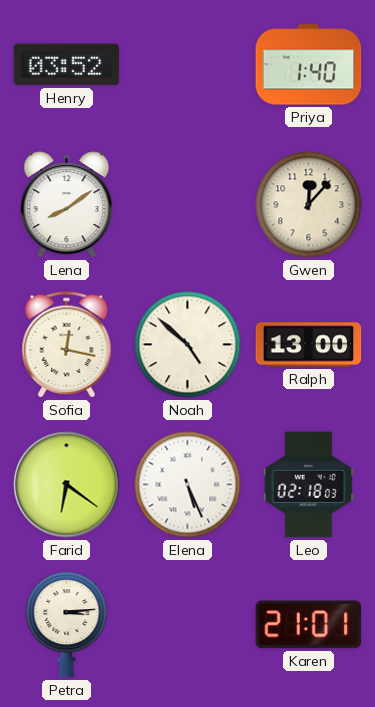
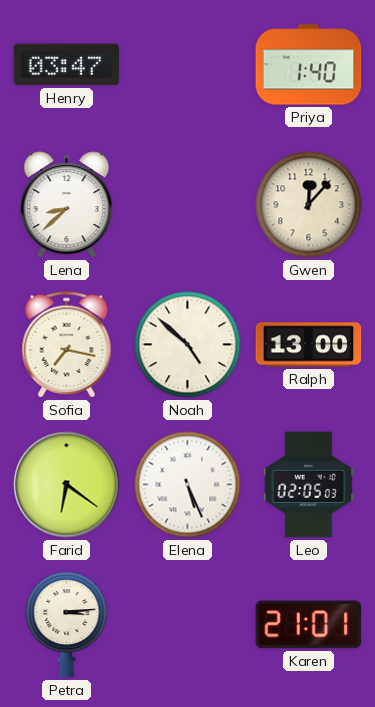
Henry: 03:52 -> 03:47
Lena: 8:09 -> 8:38
Sofia: 12:17 -> 7:17
Leo: 02:18 -> 02:05
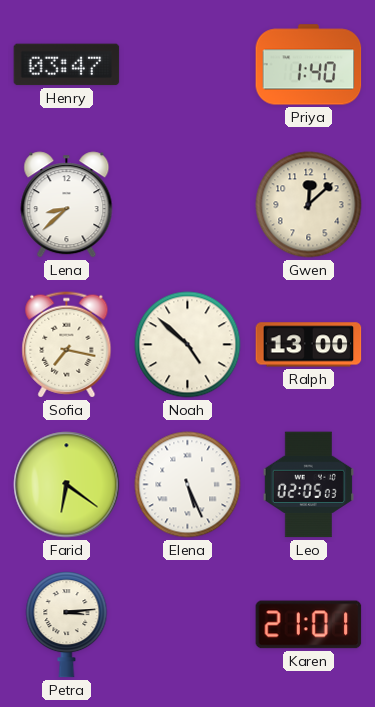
Gwen: 12:07 -> 12:08
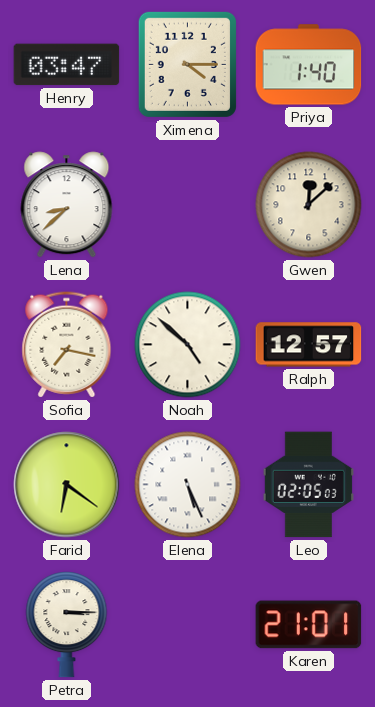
Ximena: none -> 4:15
Ralph: 13:00 -> 12:57
Petra: 3:14 -> 3:15
